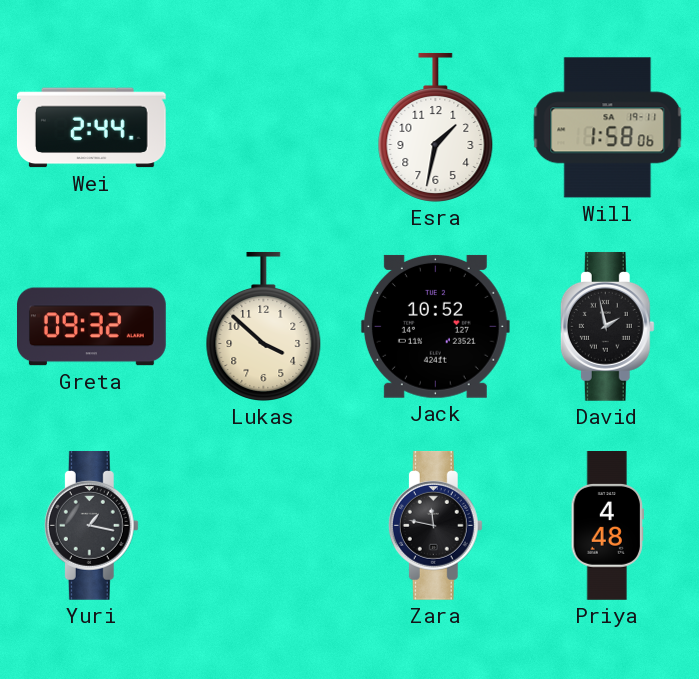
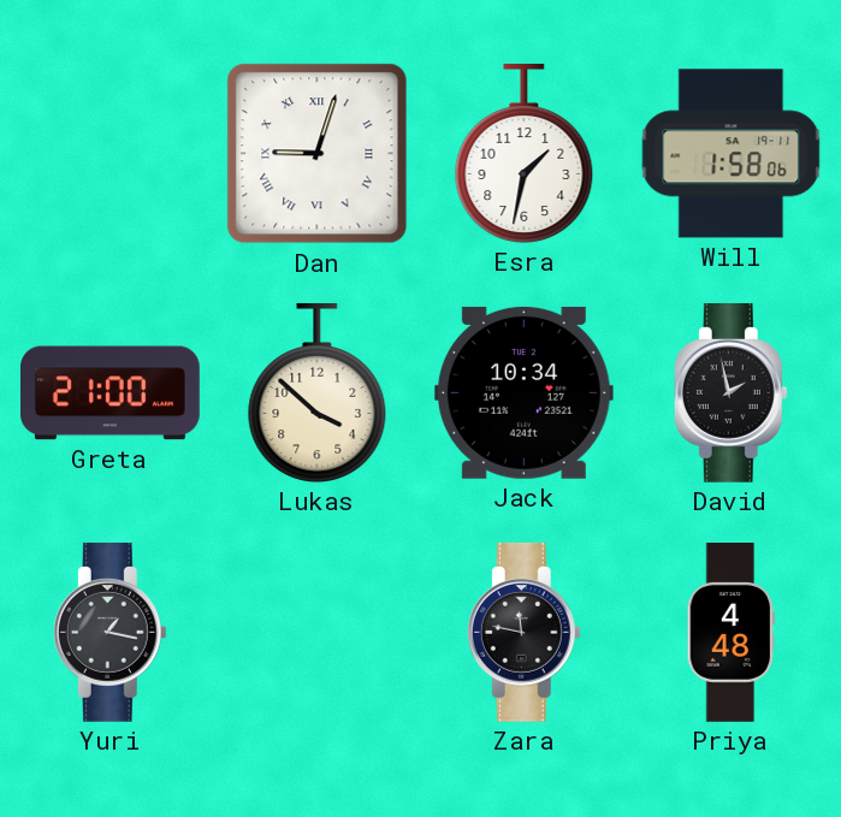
Wei: 2:44 -> none
Dan: none -> 9:03
Greta: 09:32 -> 21:00
Jack: 10:52 -> 10:34
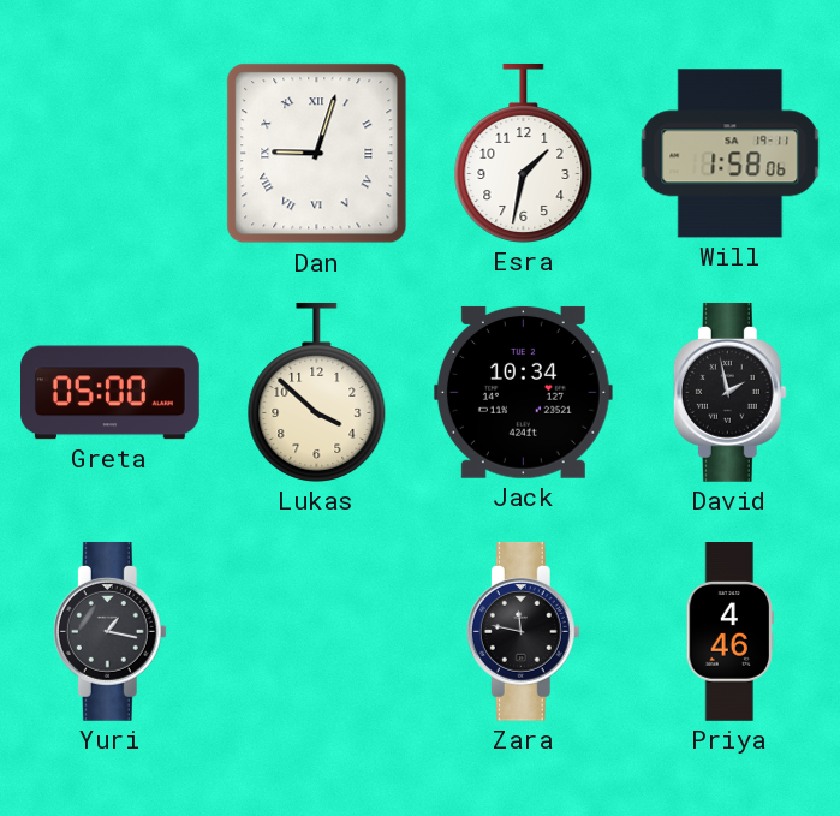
Greta: 21:00 -> 05:00
Priya: 4:48 -> 4:46
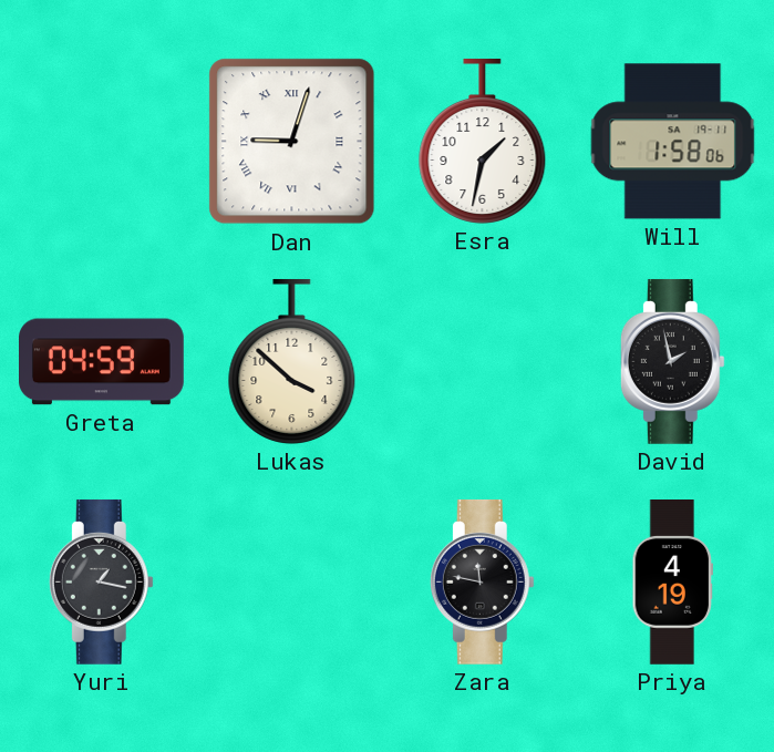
Greta: 05:00 -> 04:59
Jack: 10:34 -> none
Priya: 4:46 -> 4:19
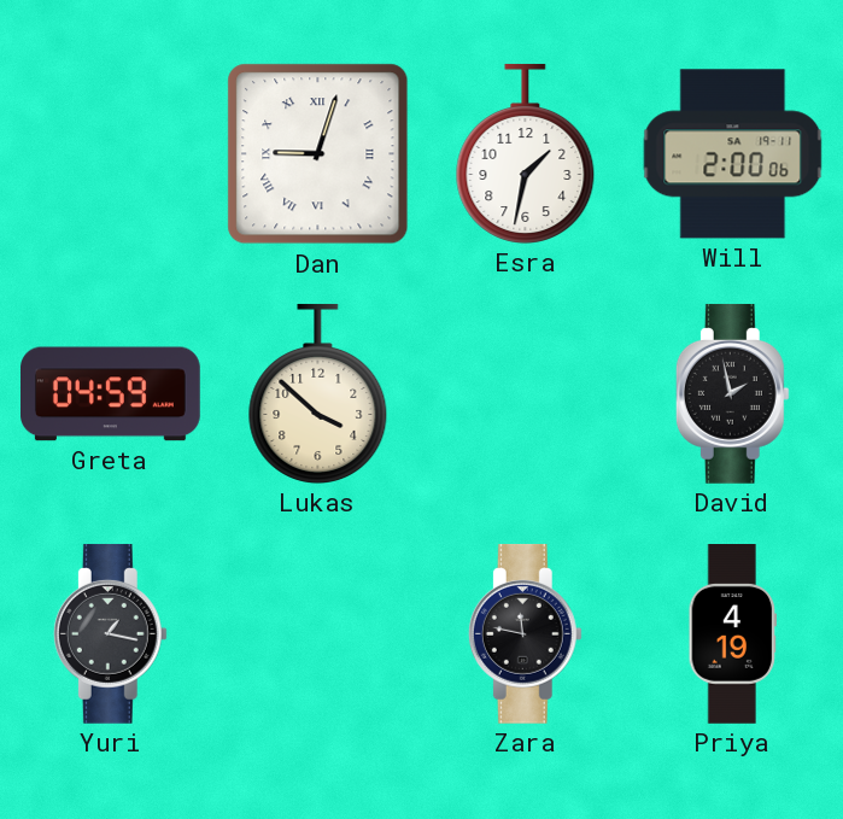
Will: 1:58 -> 2:00
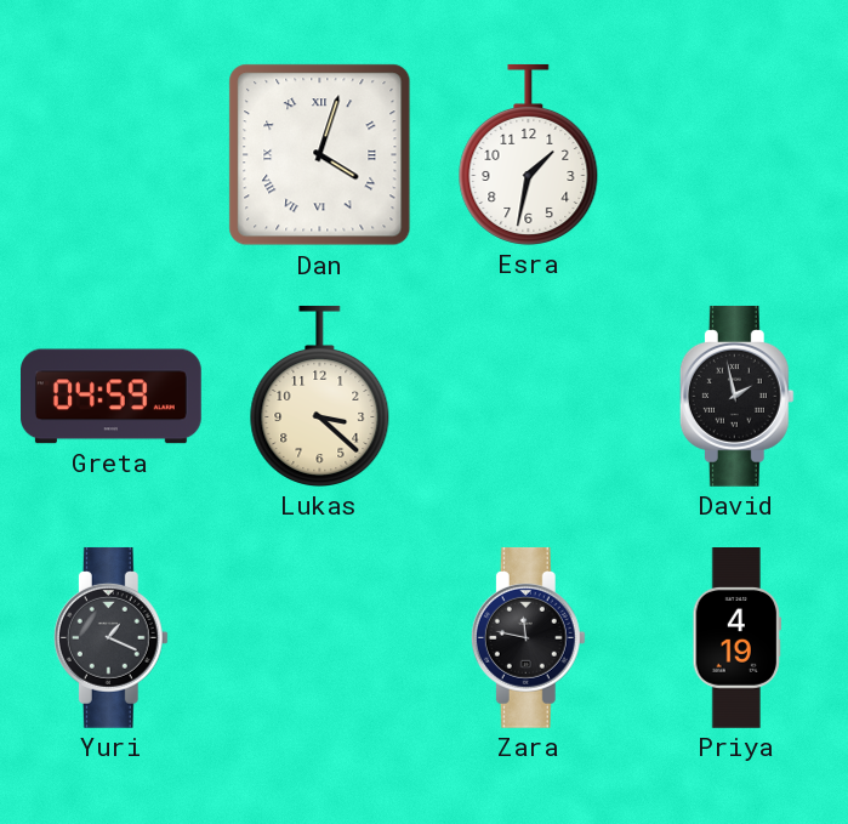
Dan: 9:03 -> 4:03
Will: 2:00 -> none
Lukas: 3:52 -> 3:22
Yuri: 1:17 -> 1:19
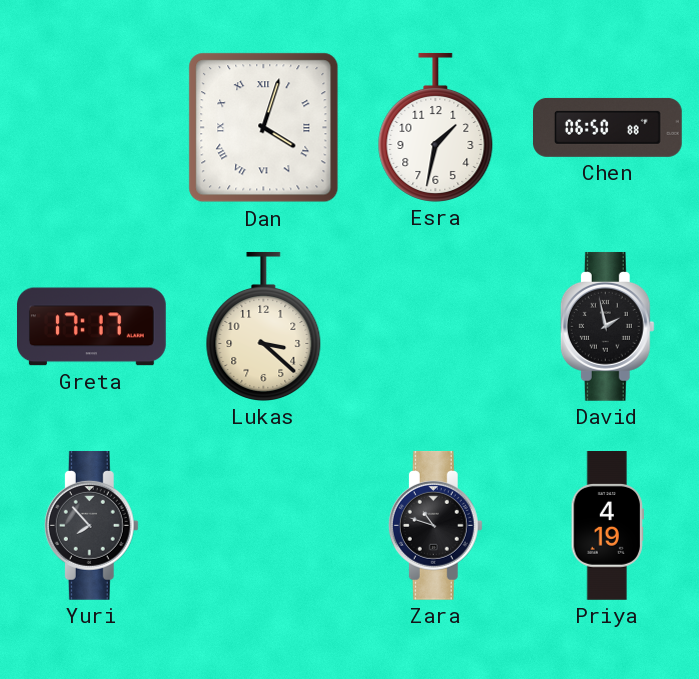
Chen: none -> 06:50
Greta: 04:59 -> 17:17
Yuri: 1:19 -> 7:53
Zara: 11:47 -> 10:48
